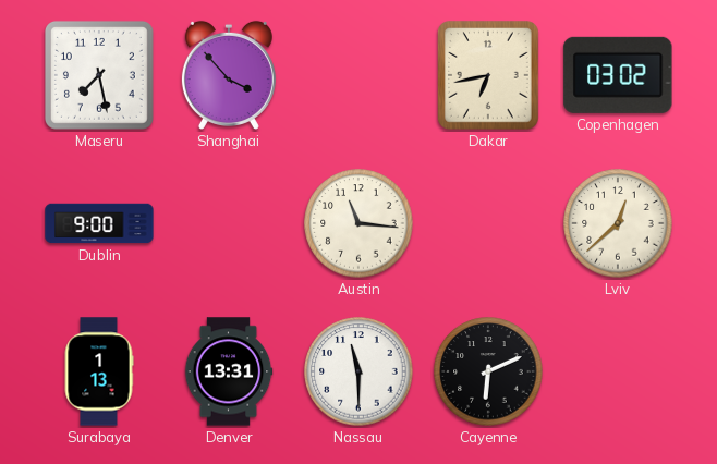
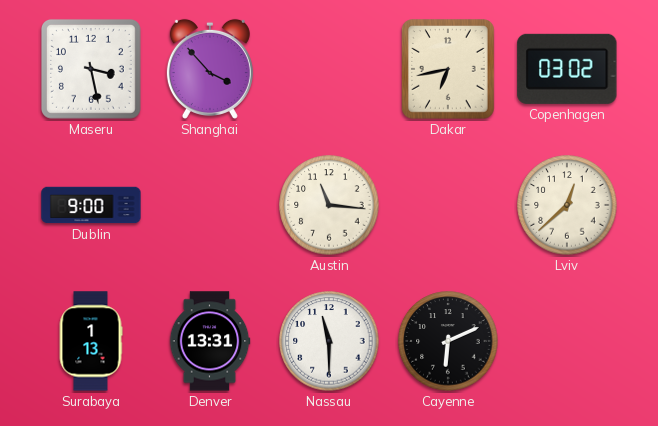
Maseru: 7:28 -> 3:28
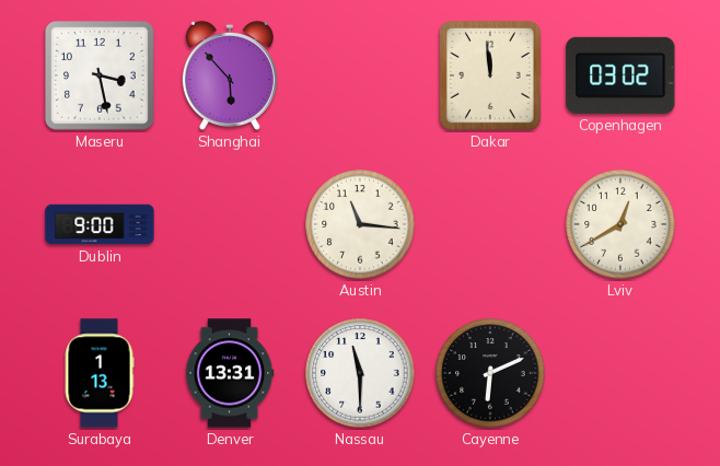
Shanghai: 3:53 -> 5:53
Dakar: 6:43 -> 11:59
Lviv: 12:38 -> 12:40
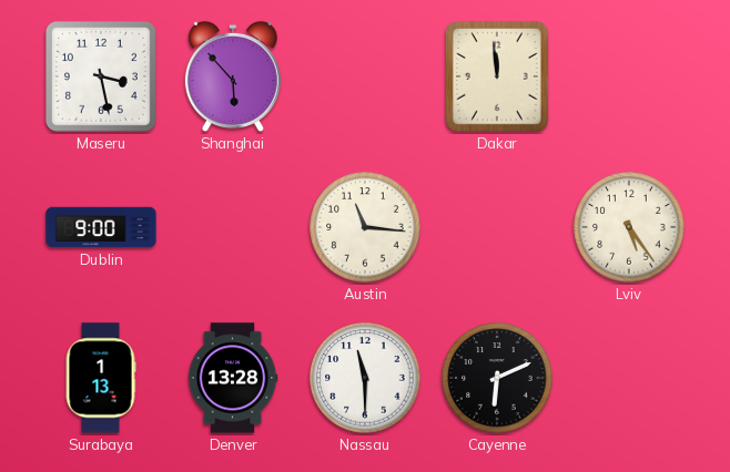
Copenhagen: 03:02 -> none
Lviv: 12:40 -> 5:24
Denver: 13:31 -> 13:28
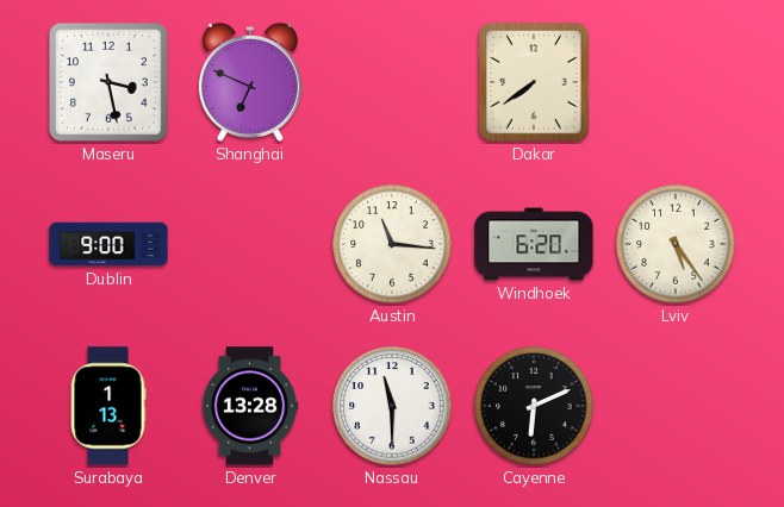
Shanghai: 5:53 -> 6:49
Dakar: 11:59 -> 7:39
Windhoek: none -> 6:20
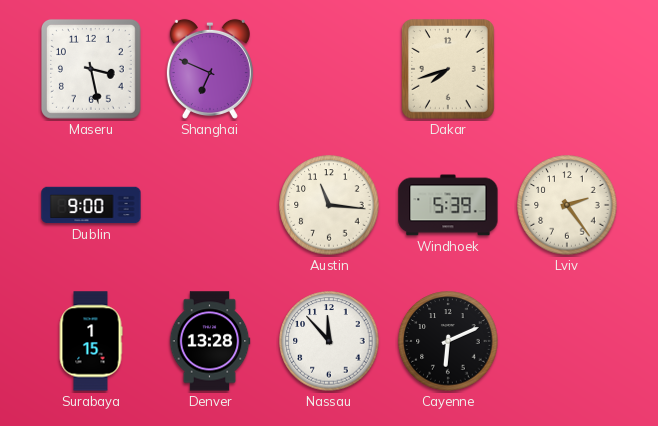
Dakar: 7:39 -> 7:42
Windhoek: 6:20 -> 5:39
Lviv: 5:24 -> 2:24
Surabaya: 1:13 -> 1:15
Nassau: 11:30 -> 11:53
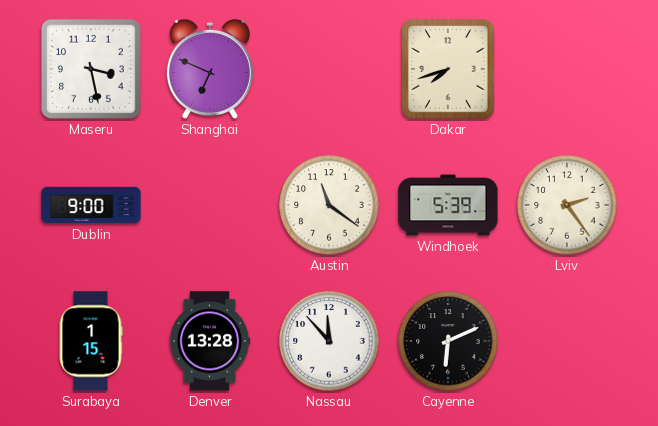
Austin: 11:16 -> 11:21
